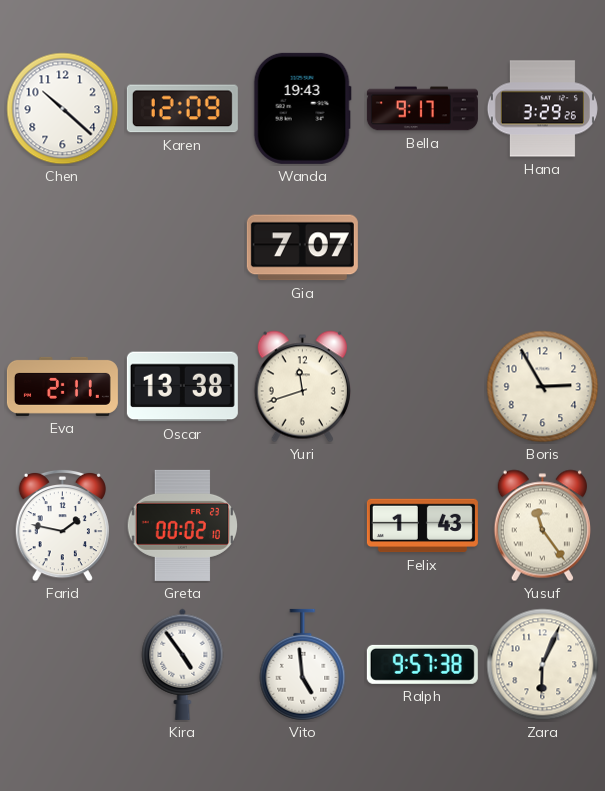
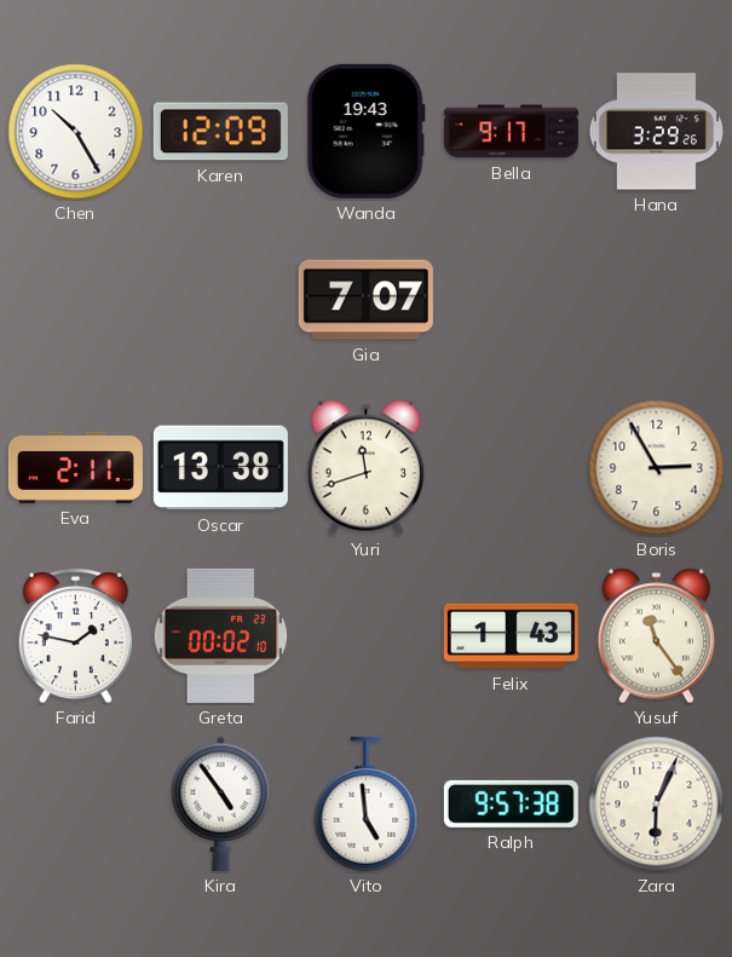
Chen: 10:22 -> 10:25
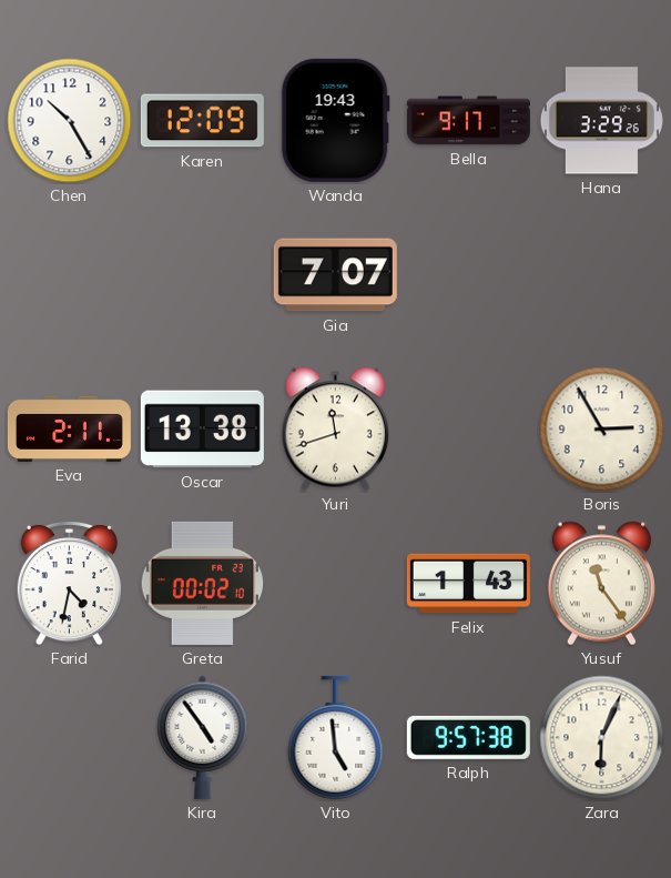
Farid: 1:47 -> 4:32
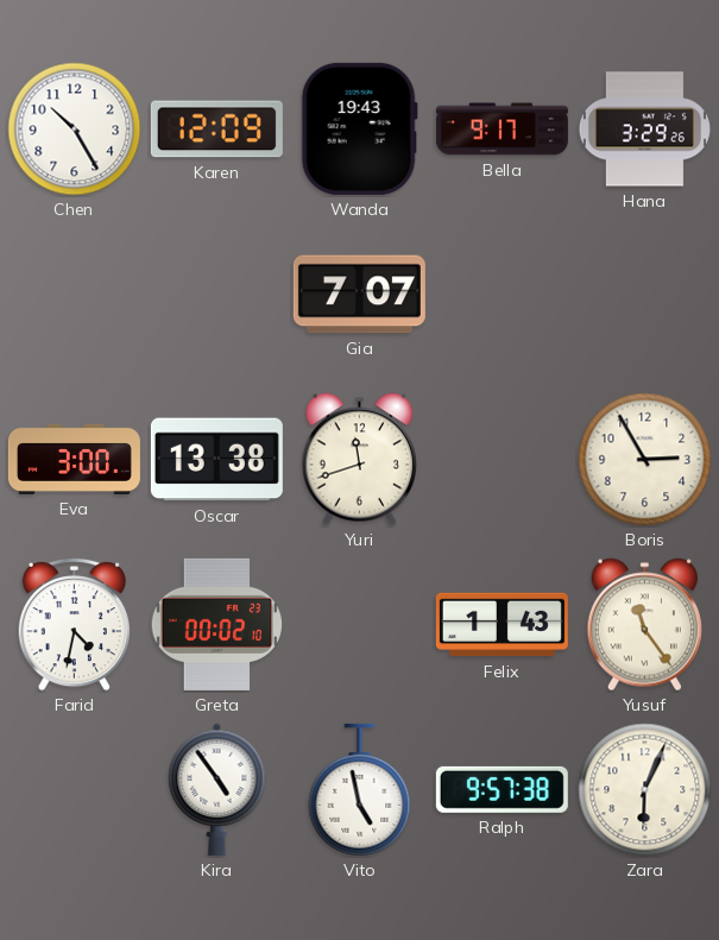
Eva: 2:11 -> 3:00
Vito: 4:59 -> 4:58
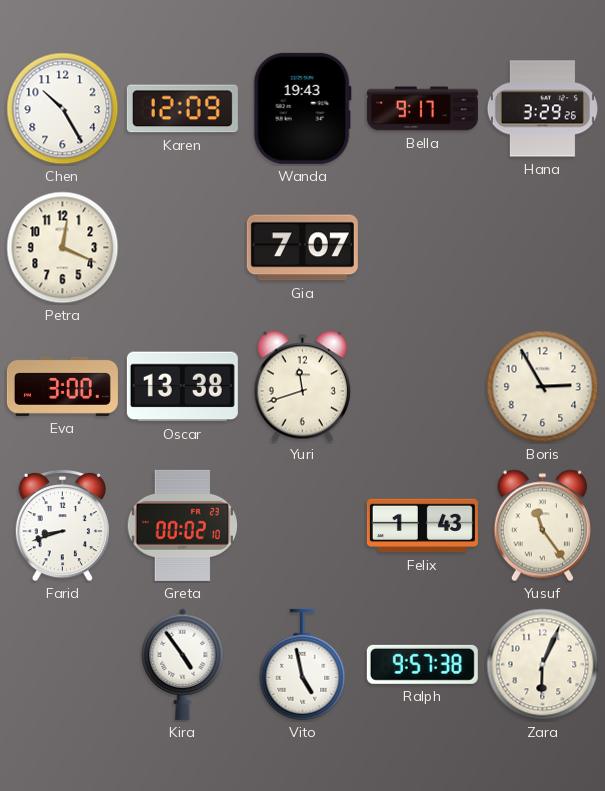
Petra: none -> 12:19
Farid: 4:32 -> 8:42
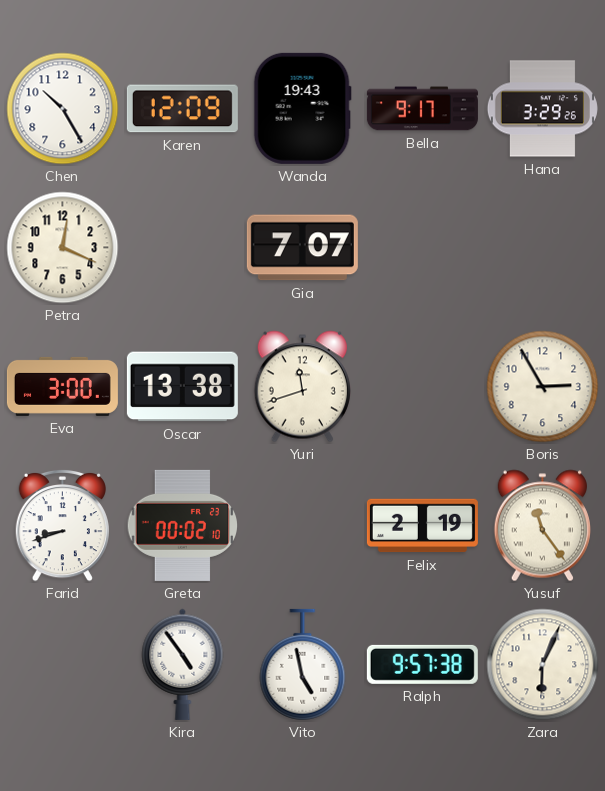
Felix: 1:43 -> 2:19
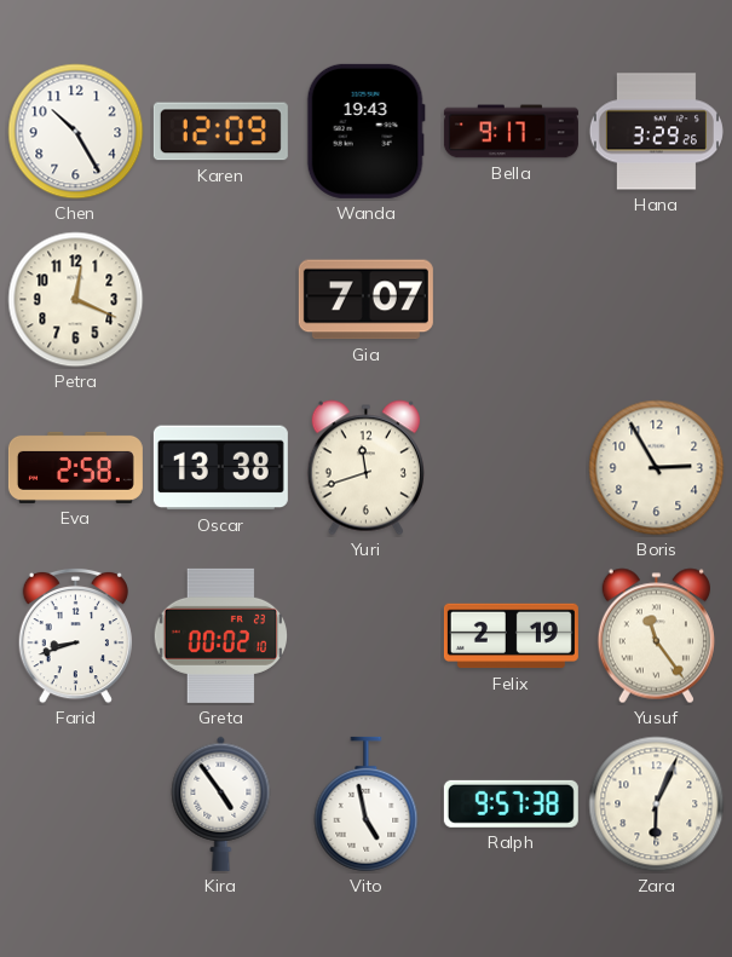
Eva: 3:00 -> 2:58
